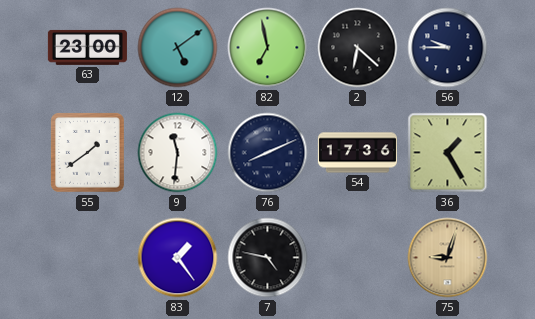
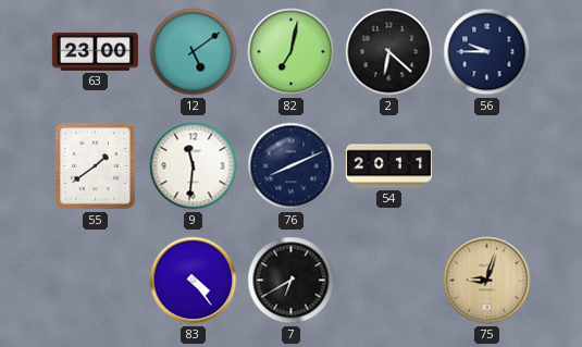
82: 6:58 -> 7:02
54: 17:36 -> 20:11
36: 1:25 -> none
83: 1:24 -> 4:24
7: 4:47 -> 6:40
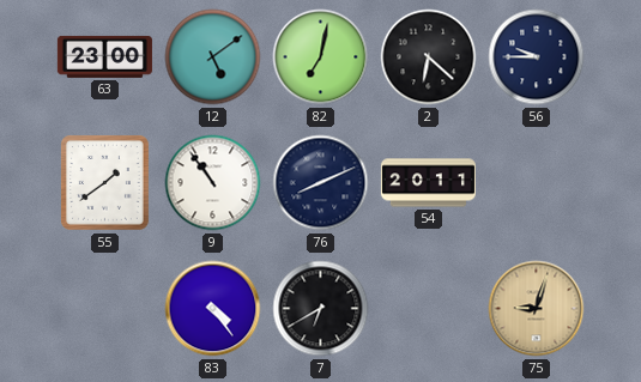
9: 11:31 -> 10:54
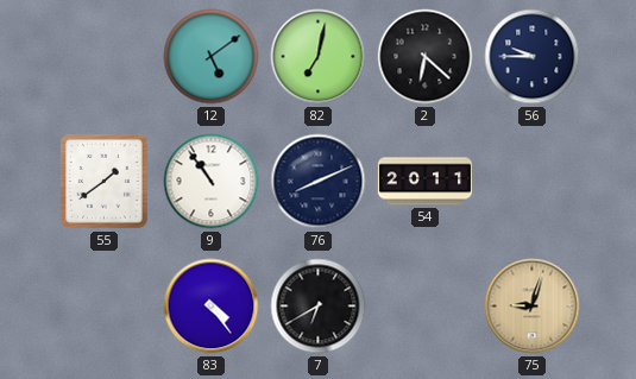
63: 23:00 -> none
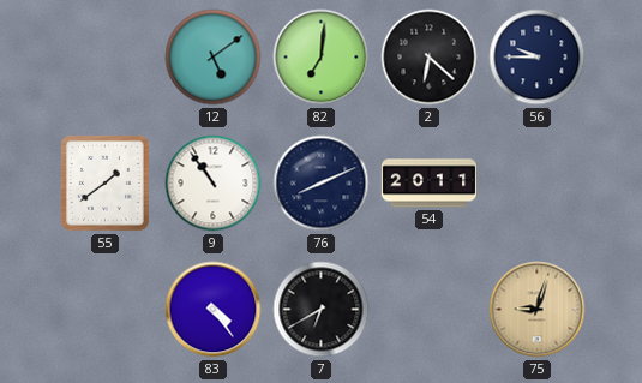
82: 7:02 -> 7:01
